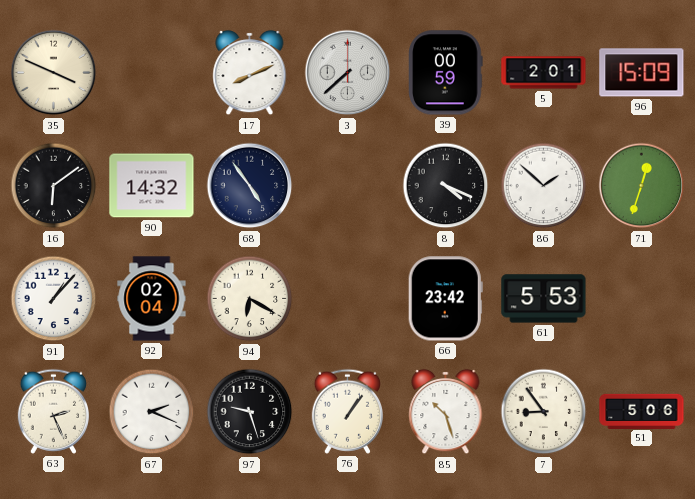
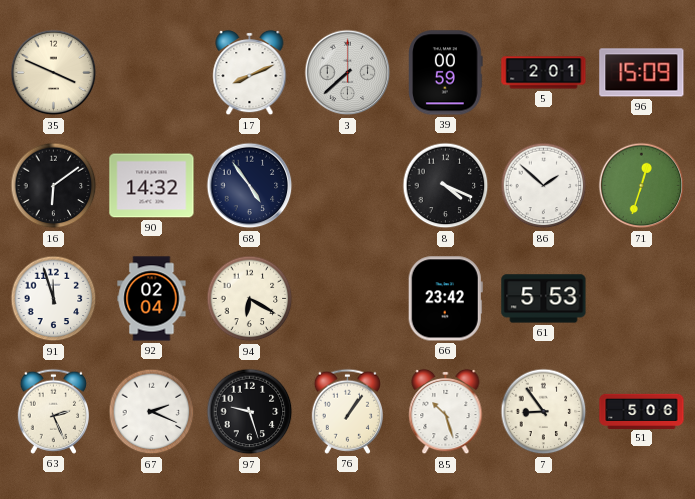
91: 1:07 -> 11:57
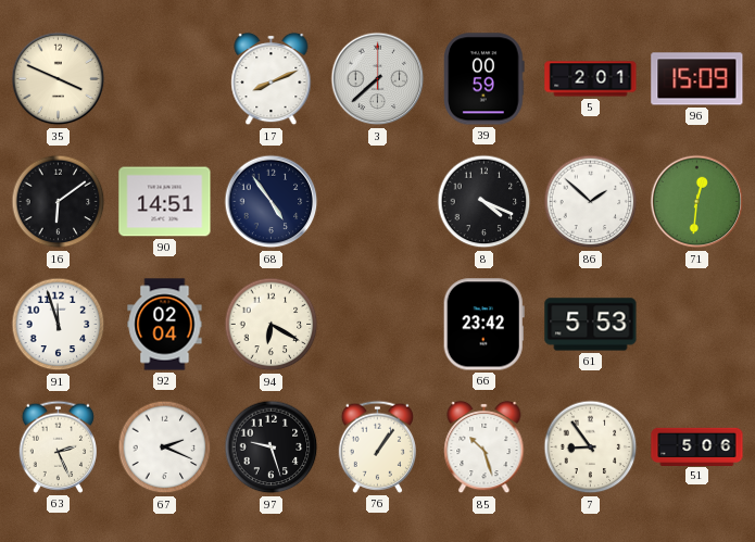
90: 14:32 -> 14:51
71: 12:33 -> 12:31
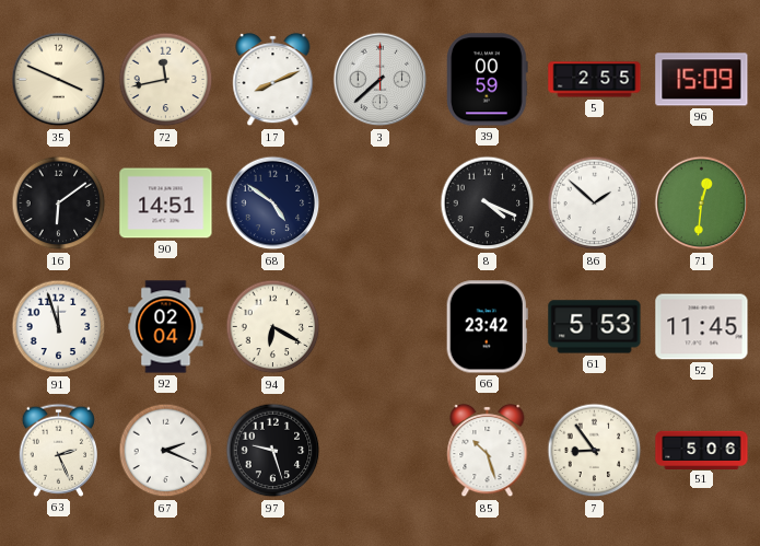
72: none -> 11:43
5: 2:01 -> 2:55
68: 4:54 -> 4:51
52: none -> 11:45
76: 1:06 -> none
